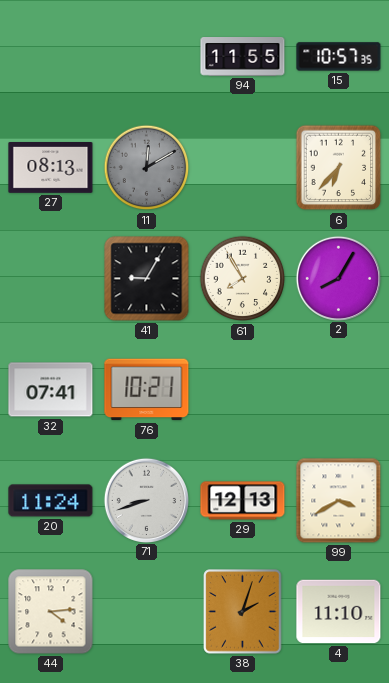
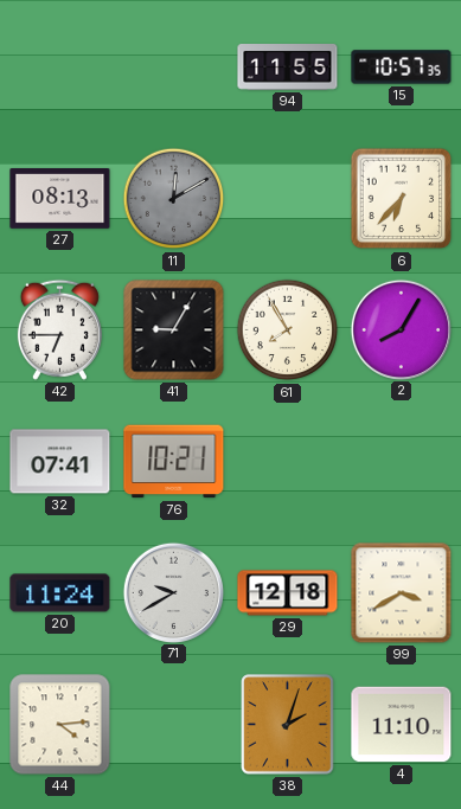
42: none -> 6:45
71: 8:42 -> 9:40
29: 12:13 -> 12:18
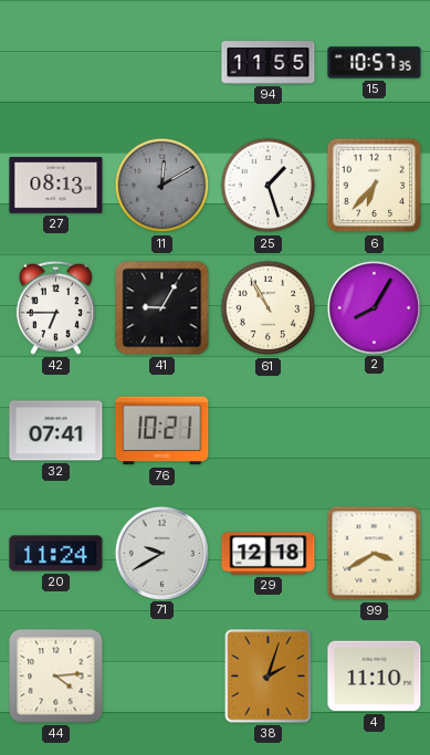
25: none -> 1:27
61: 7:55 -> 10:55
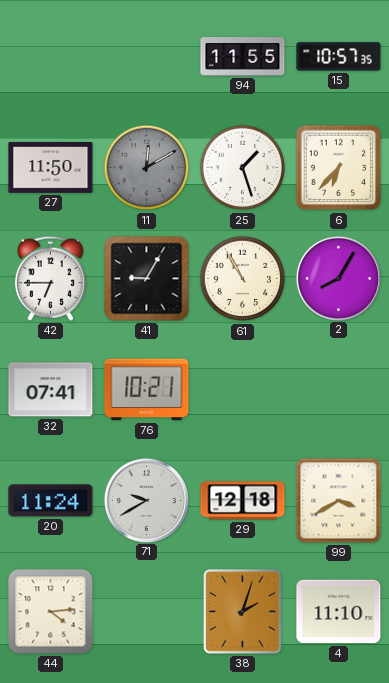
27: 08:13 -> 11:50
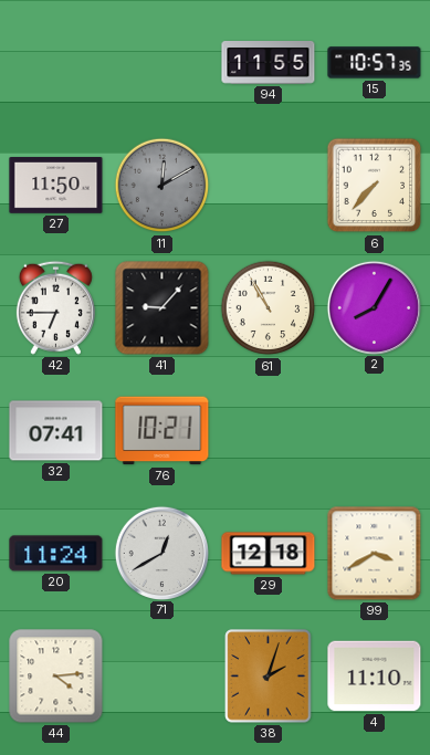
25: 1:27 -> none
6: 6:37 -> 7:37
41: 9:05 -> 9:07
71: 9:40 -> 12:40
